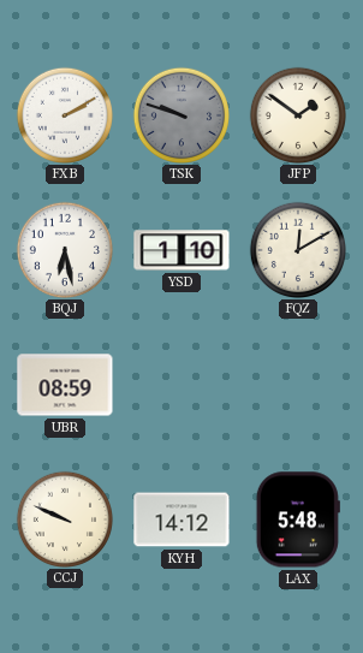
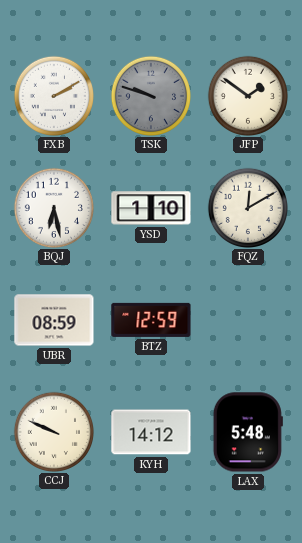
BTZ: none -> 12:59
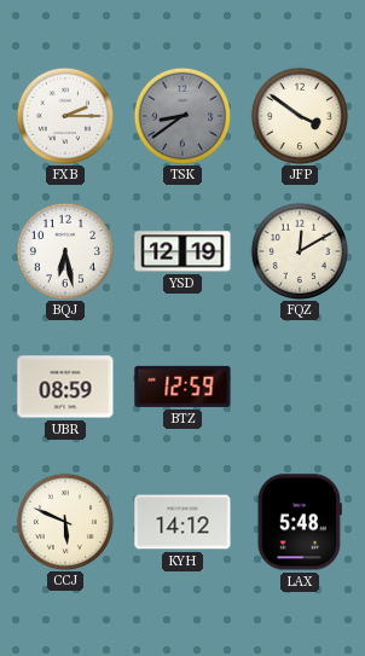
FXB: 2:10 -> 2:15
TSK: 9:48 -> 8:39
JFP: 1:51 -> 3:51
YSD: 1:10 -> 12:19
CCJ: 9:49 -> 5:49
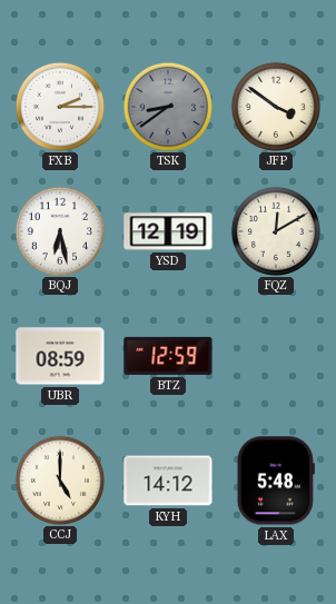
CCJ: 5:49 -> 5:00
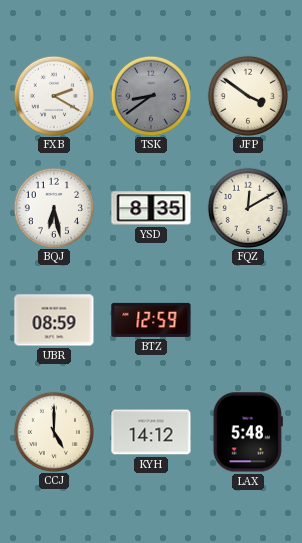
FXB: 2:15 -> 2:20
YSD: 12:19 -> 8:35
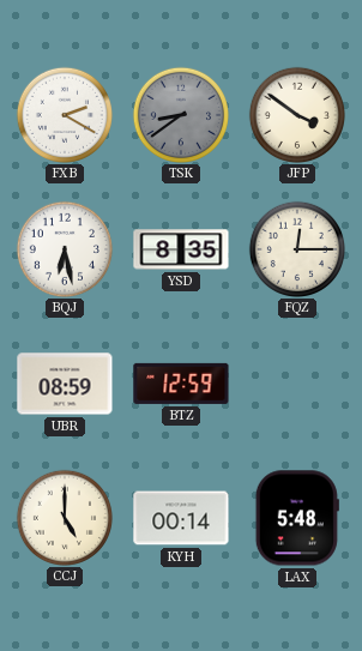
FQZ: 12:10 -> 12:15
KYH: 14:12 -> 00:14
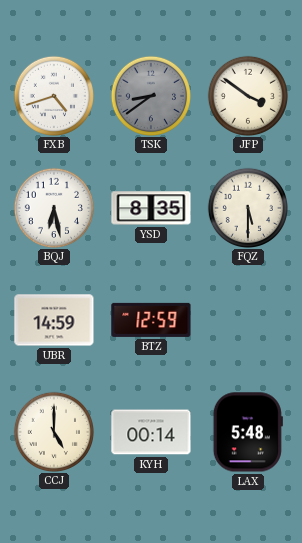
FXB: 2:20 -> 4:42
FQZ: 12:15 -> 5:30
UBR: 08:59 -> 14:59
